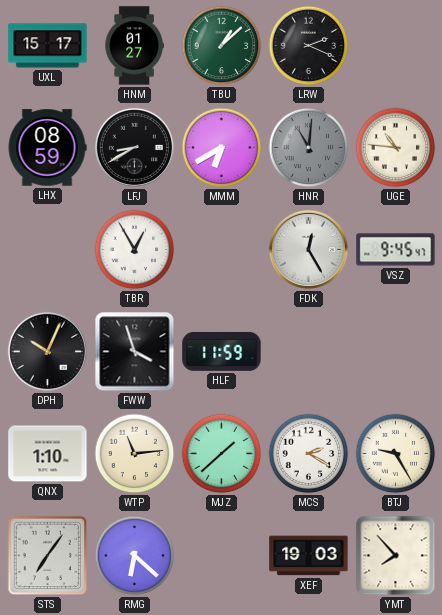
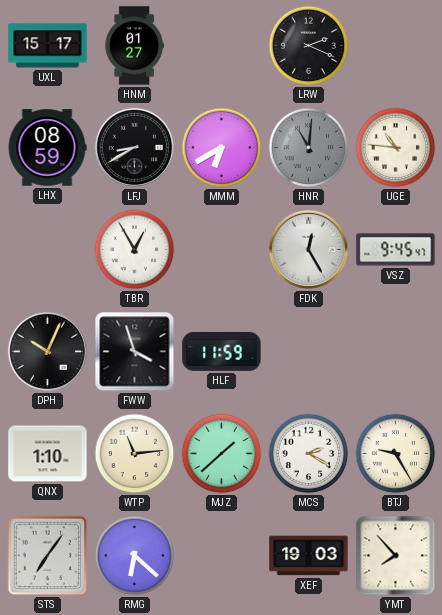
TBU: 1:08 -> none
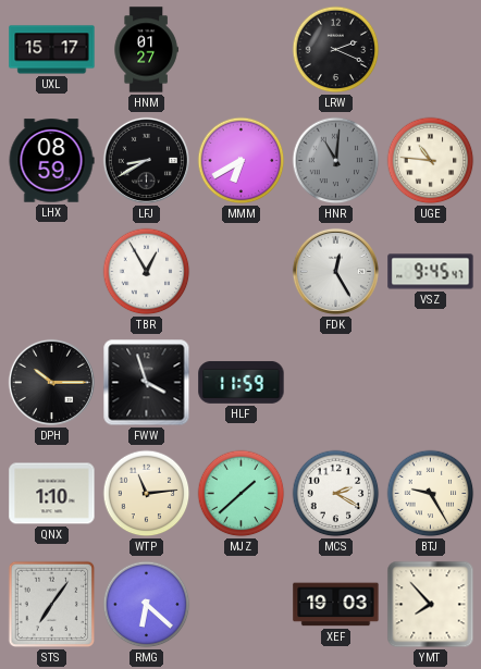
DPH: 10:04 -> 10:15
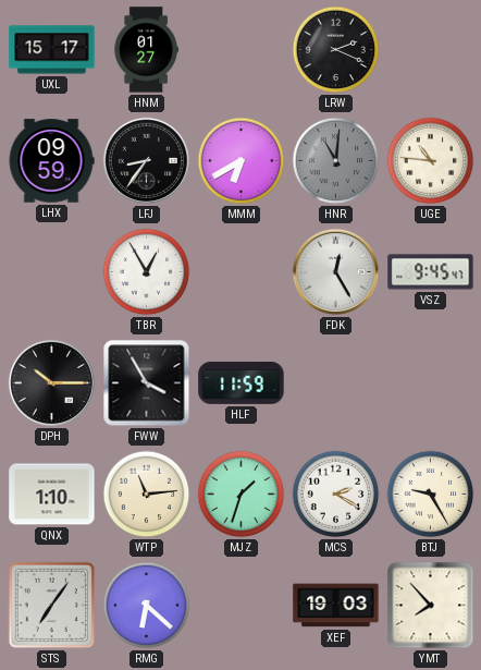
LHX: 08:59 -> 09:59
LFJ: 8:40 -> 8:36
FWW: 3:57 -> 3:55
MJZ: 1:38 -> 1:33
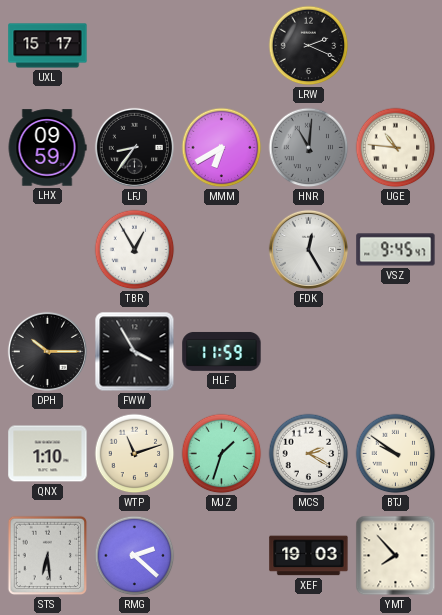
HNM: 01:27 -> none
WTP: 11:14 -> 11:12
BTJ: 9:25 -> 9:51
STS: 7:06 -> 6:29
RMG: 6:22 -> 2:22
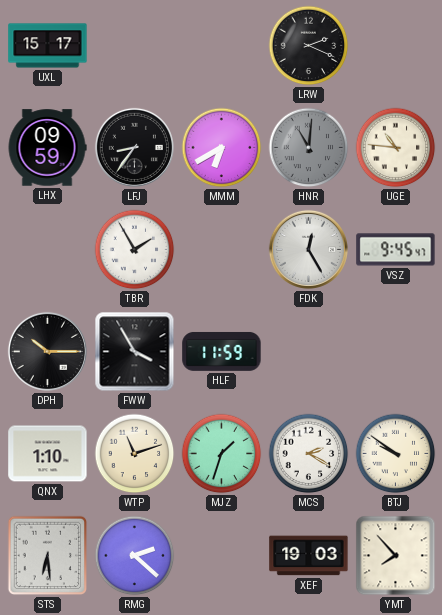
TBR: 12:55 -> 1:55
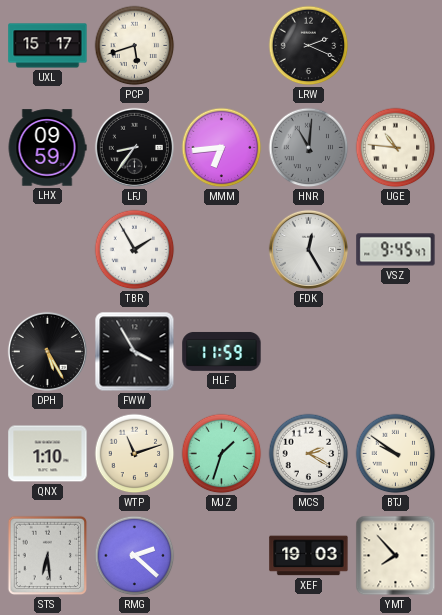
PCP: none -> 5:42
MMM: 6:40 -> 6:44
DPH: 10:15 -> 5:25
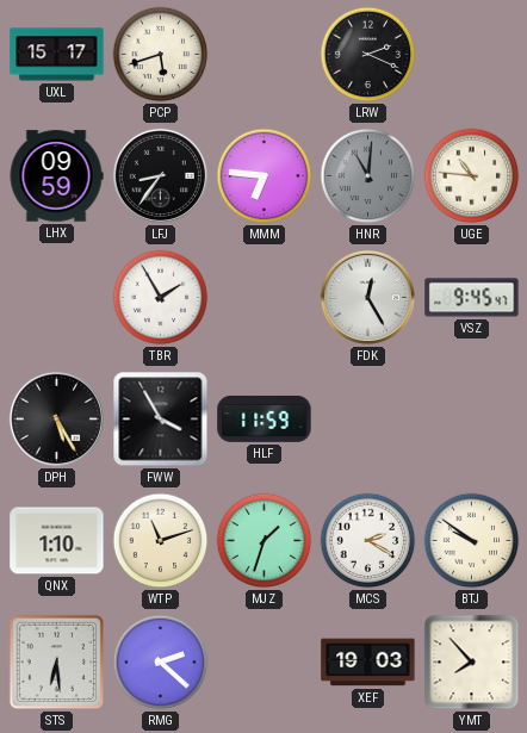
MMM: 6:44 -> 6:46
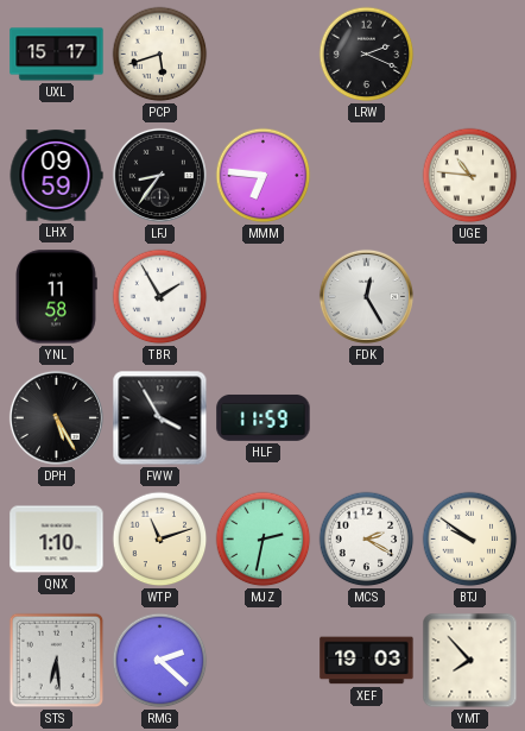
HNR: 11:01 -> none
YNL: none -> 11:58
VSZ: 9:45 -> none
MJZ: 1:33 -> 2:32
